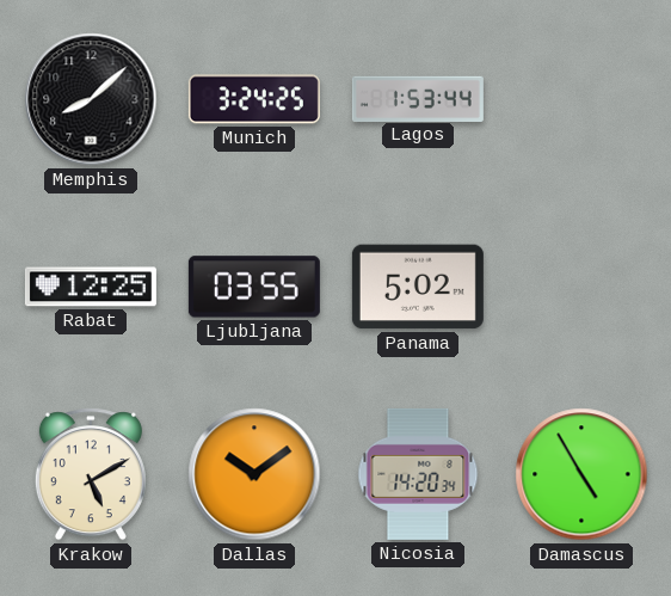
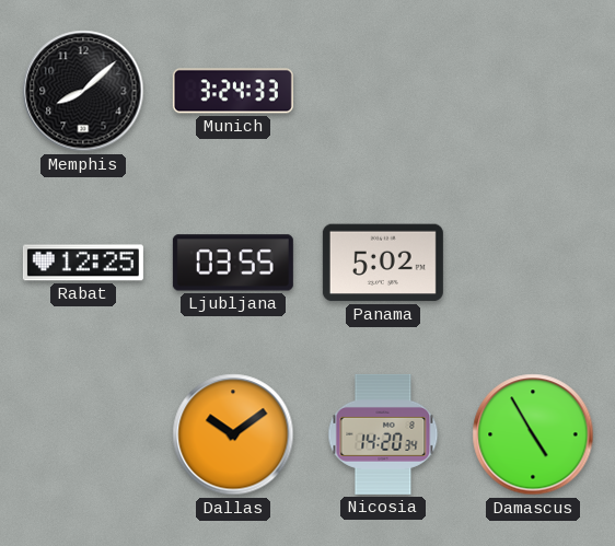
Munich: 3:24:25 -> 3:24:33
Lagos: 1:53 -> none
Krakow: 5:10 -> none
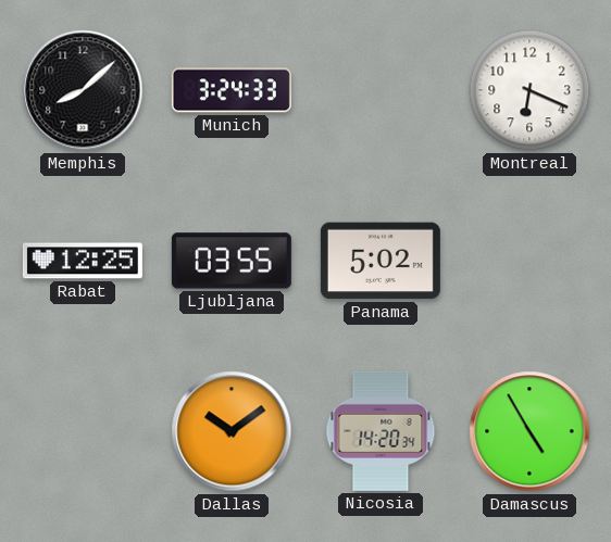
Montreal: none -> 6:19
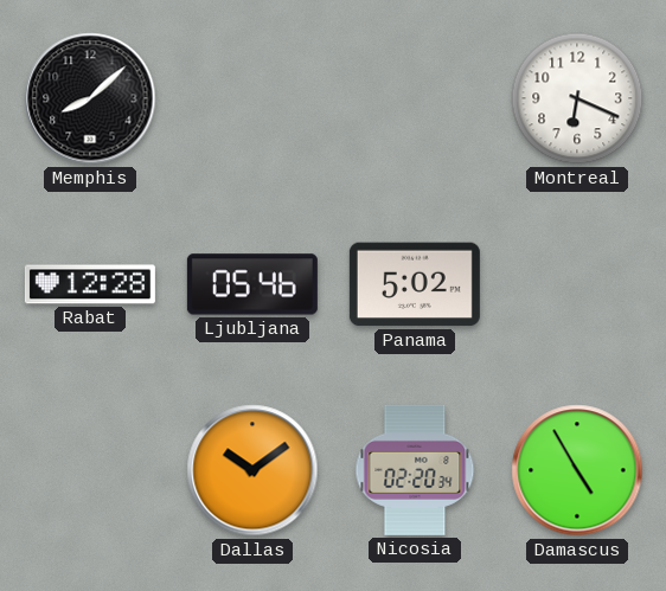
Munich: 3:24 -> none
Rabat: 12:25 -> 12:28
Ljubljana: 03:55 -> 05:46
Nicosia: 14:20 -> 02:20
